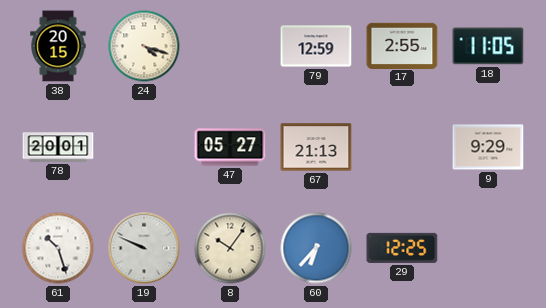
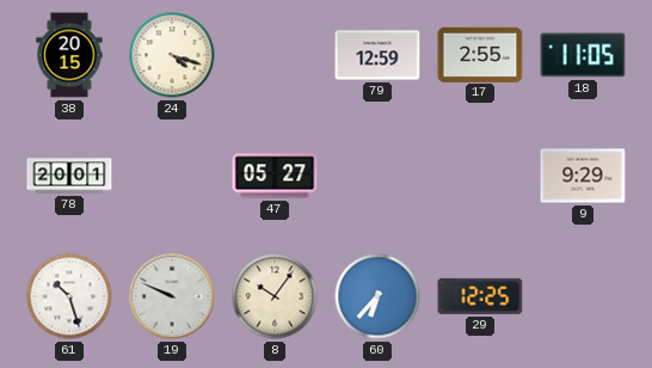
67: 21:13 -> none
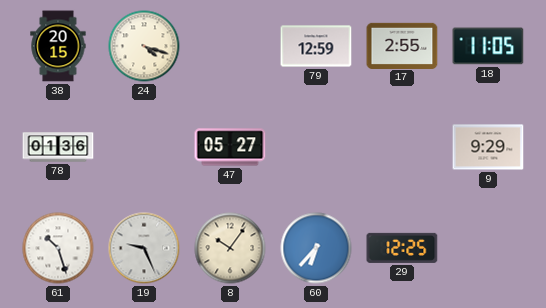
78: 20:01 -> 01:36
19: 9:49 -> 9:26
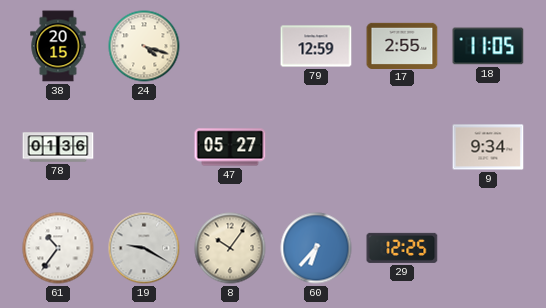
9: 9:29 -> 9:34
61: 10:27 -> 10:36
19: 9:26 -> 9:20
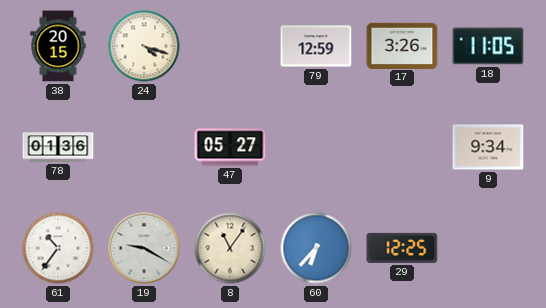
17: 2:55 -> 3:26
8: 10:06 -> 11:06
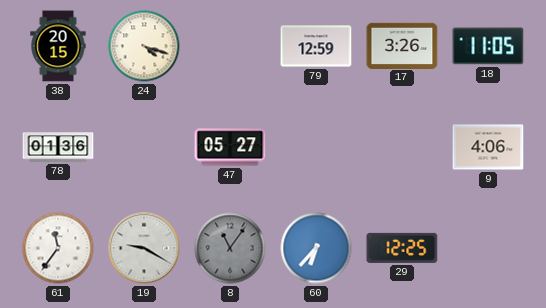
9: 9:34 -> 4:06
61: 10:36 -> 11:36
8 dial: cream -> grey
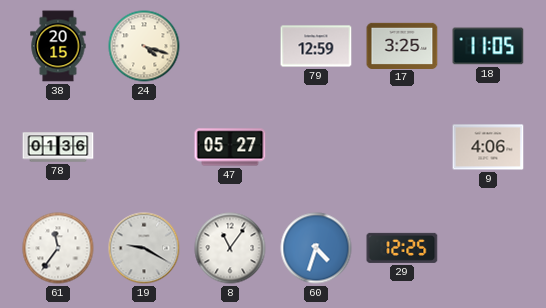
17: 3:26 -> 3:25
8 dial: grey -> white
60: 6:37 -> 4:33
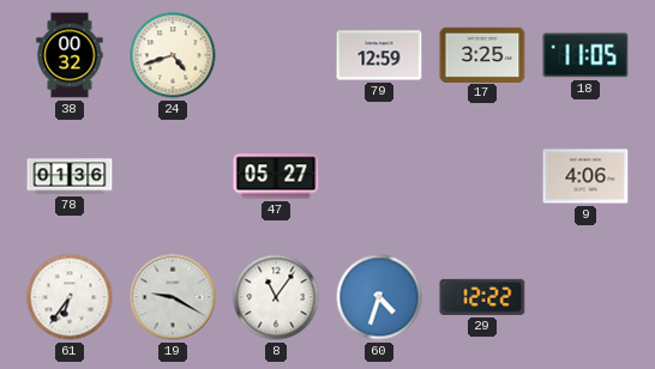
38: 20:15 -> 00:32
24: 4:18 -> 4:42
61: 11:36 -> 6:36
29: 12:25 -> 12:22
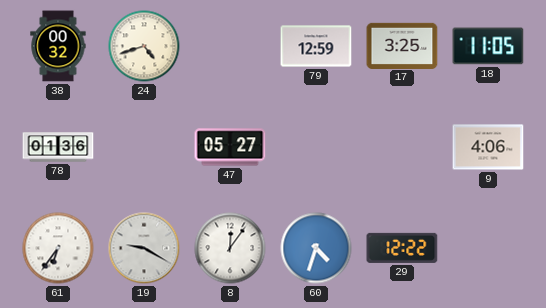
8: 11:06 -> 12:06
